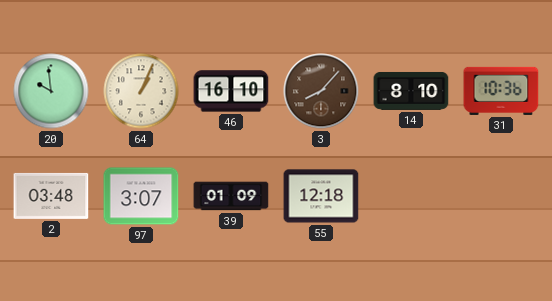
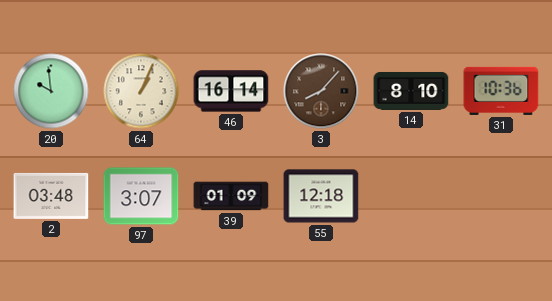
46: 16:10 -> 16:14
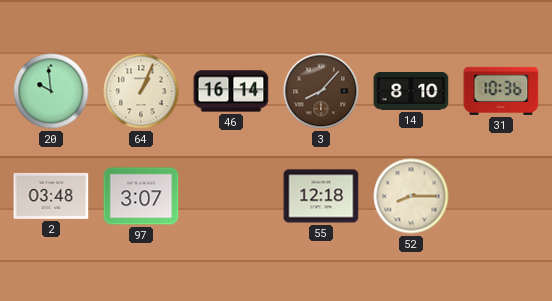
39: 01:09 -> none
52: none -> 8:15
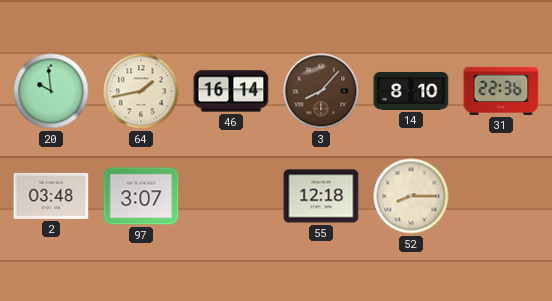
64: 1:04 -> 1:43
31: 10:36 -> 22:36
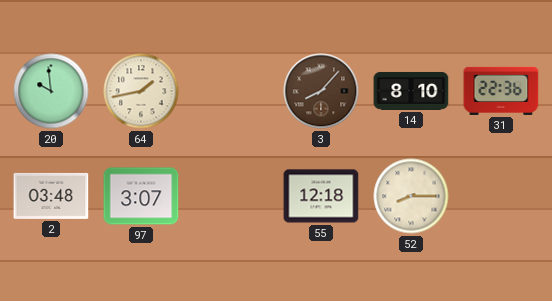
46: 16:14 -> none
